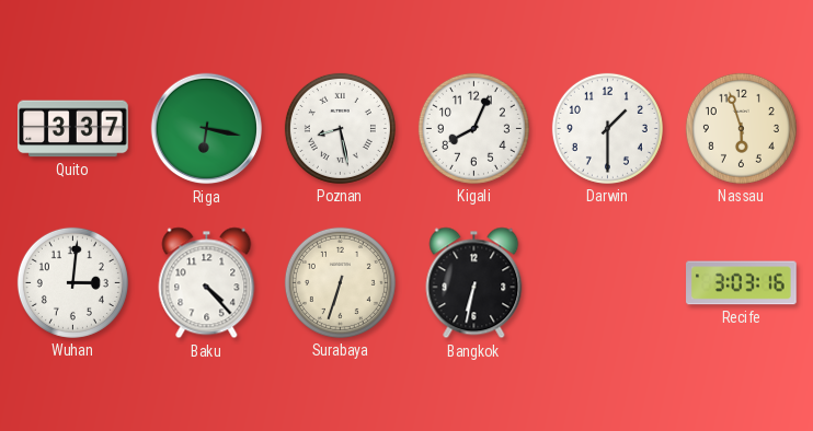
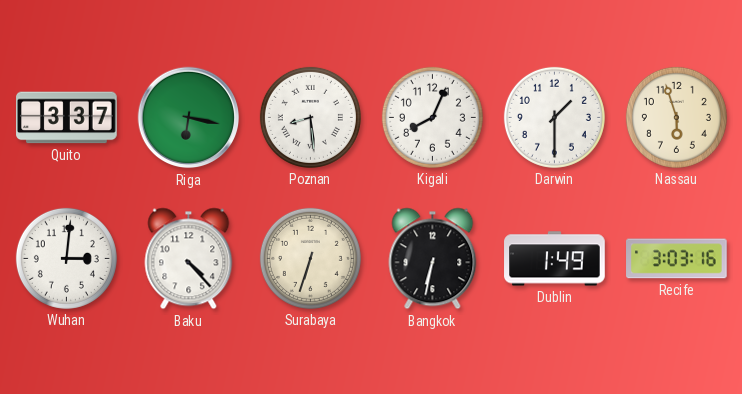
Poznan: 8:28 -> 8:29
Dublin: none -> 1:49
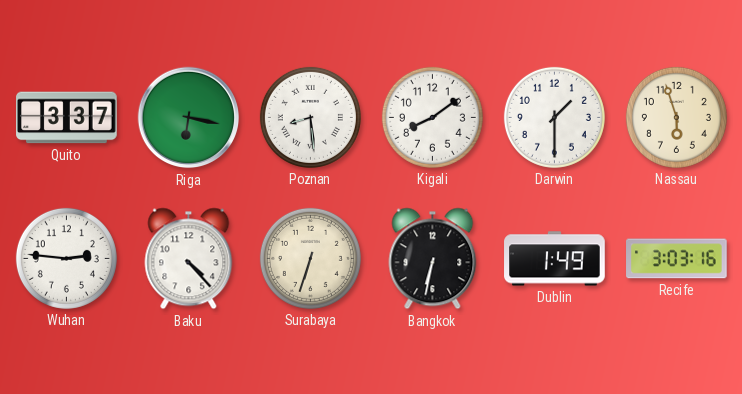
Kigali: 8:04 -> 8:09
Wuhan: 3:01 -> 2:46
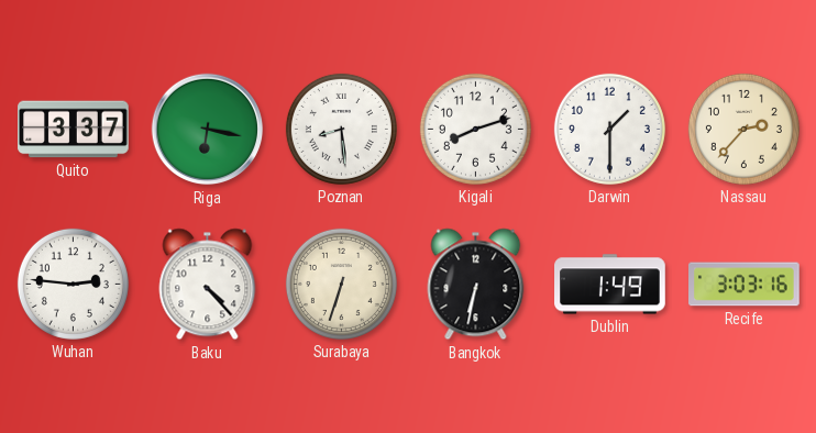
Kigali: 8:09 -> 8:12
Nassau: 5:57 -> 2:37
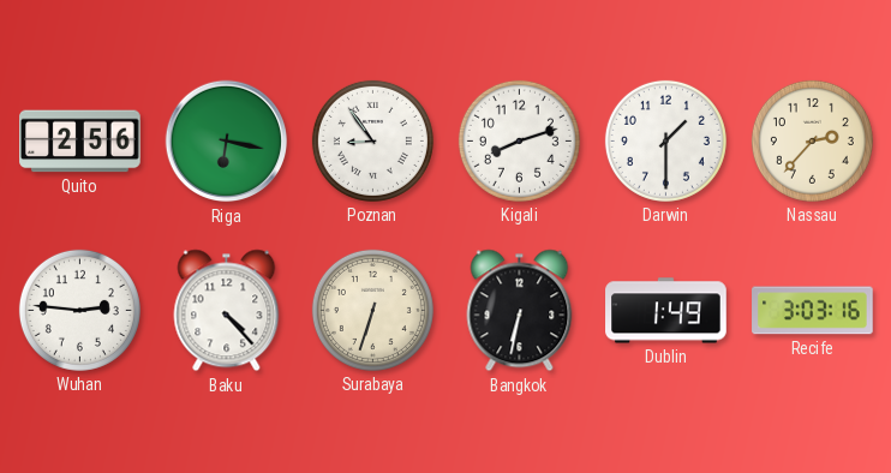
Quito: 3:37 -> 2:56
Poznan: 8:29 -> 8:54
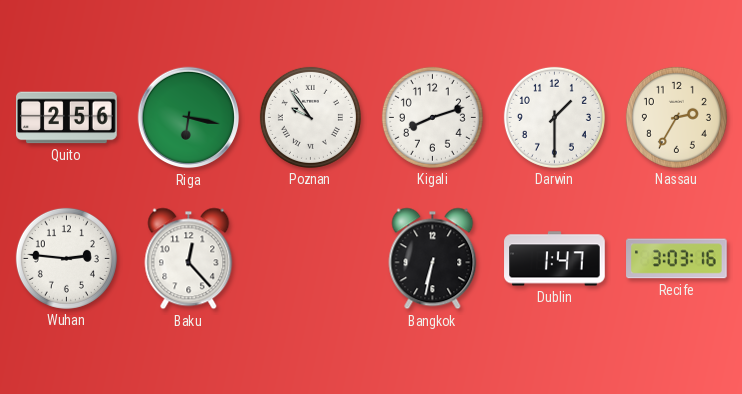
Poznan: 8:54 -> 9:54
Nassau: 2:37 -> 2:35
Baku: 4:23 -> 12:23
Surabaya: 6:33 -> none
Dublin: 1:49 -> 1:47
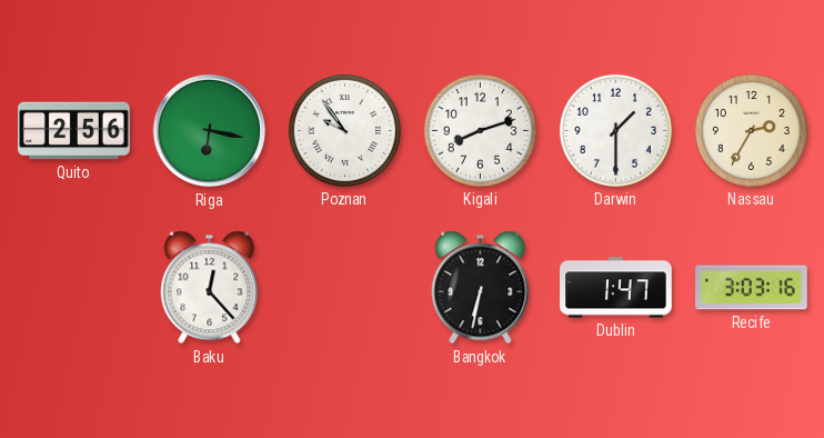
Wuhan: 2:46 -> none
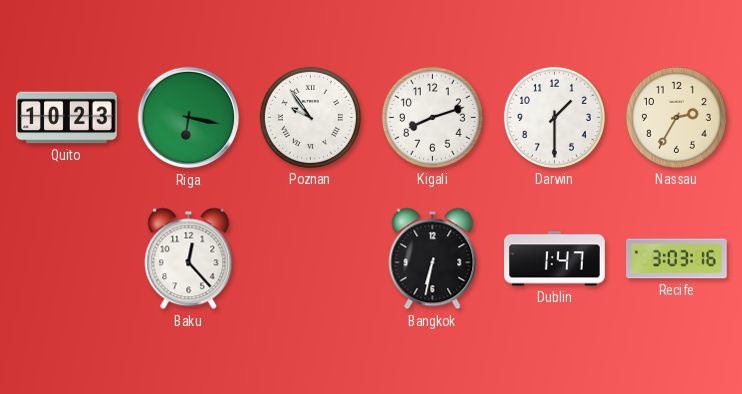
Quito: 2:56 -> 10:23
